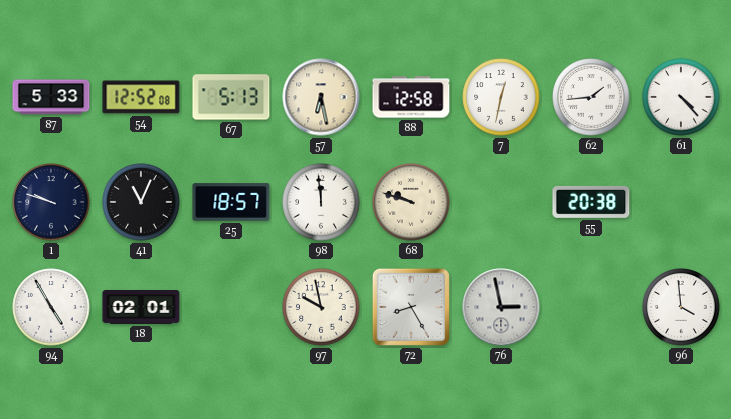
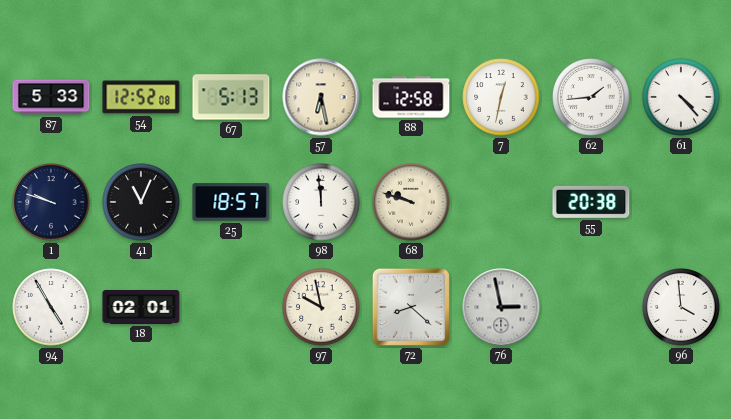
72: 8:25 -> 8:22
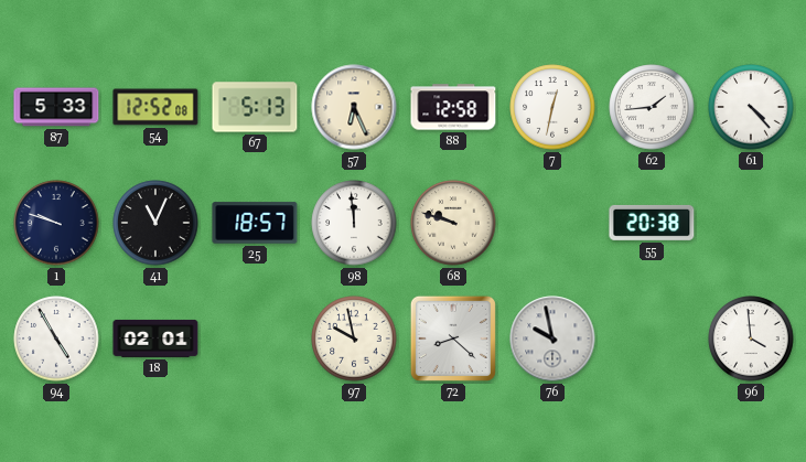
57: 6:28 -> 6:26
76: 2:58 -> 9:58
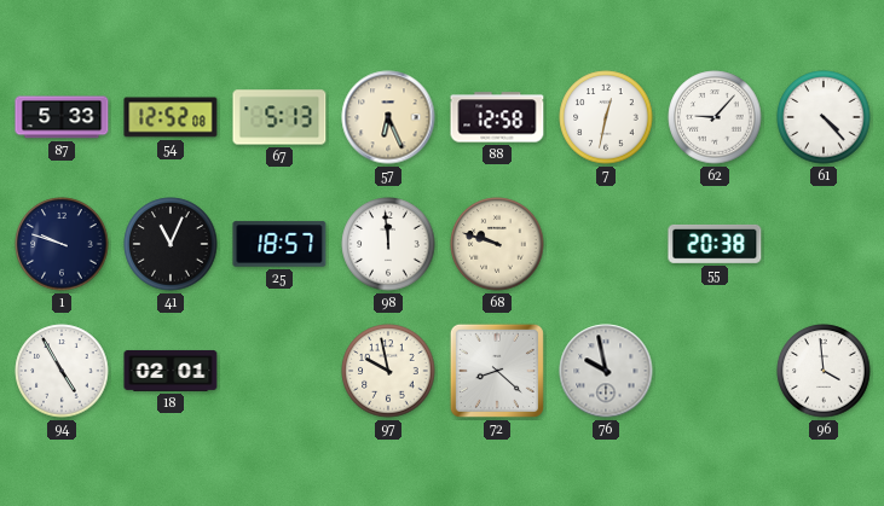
62: 1:44 -> 9:07
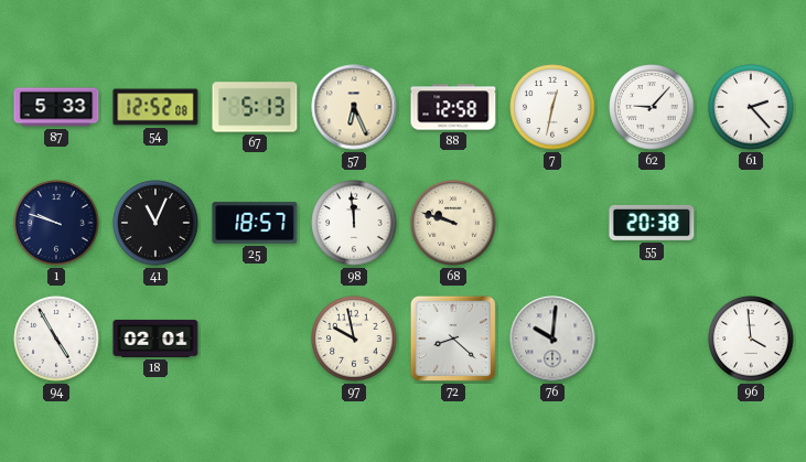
61: 4:23 -> 2:23
76: 9:58 -> 10:01
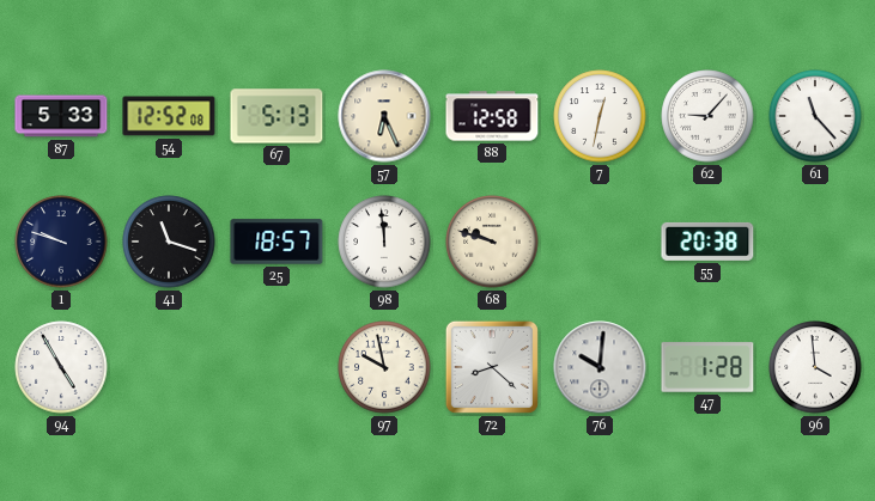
61: 2:23 -> 11:23
41: 11:04 -> 11:18
18: 02:01 -> none
47: none -> 1:28
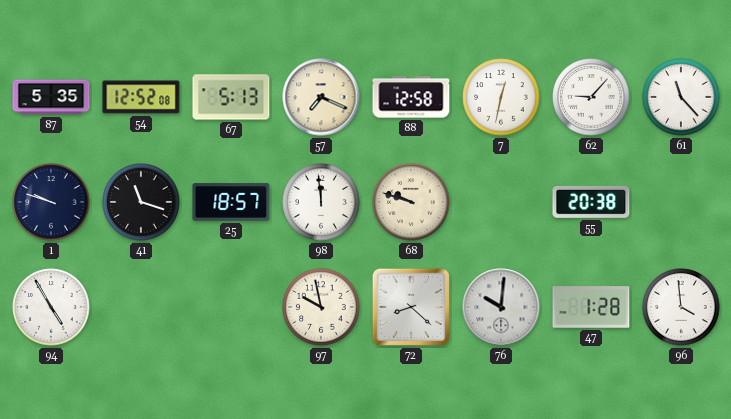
87: 5:33 -> 5:35
57: 6:26 -> 7:19
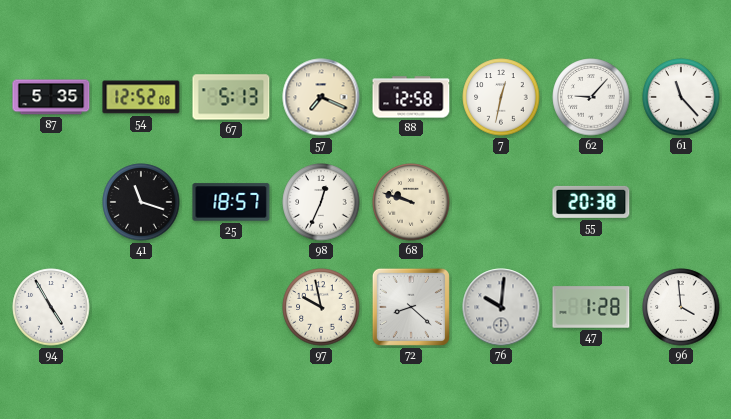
1: 9:48 -> none
98: 11:59 -> 12:34
